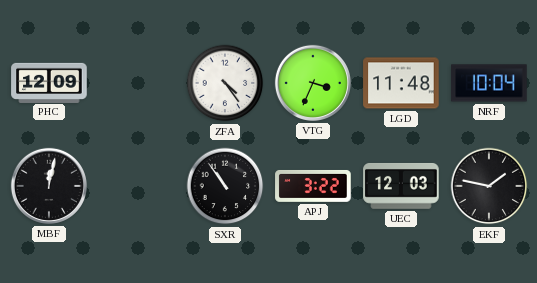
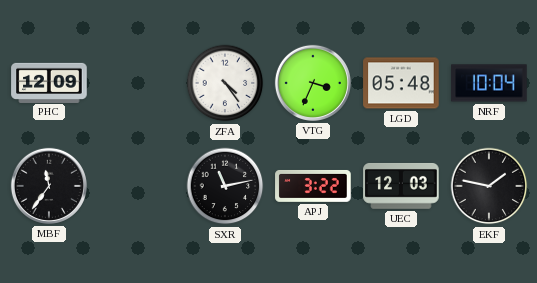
LGD: 11:48 -> 05:48
MBF: 12:02 -> 11:36
SXR: 10:54 -> 11:13
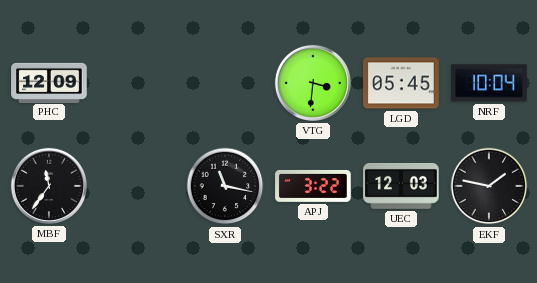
ZFA: 4:24 -> none
VTG: 3:34 -> 3:31
LGD: 05:48 -> 05:45
SXR: 11:13 -> 11:17
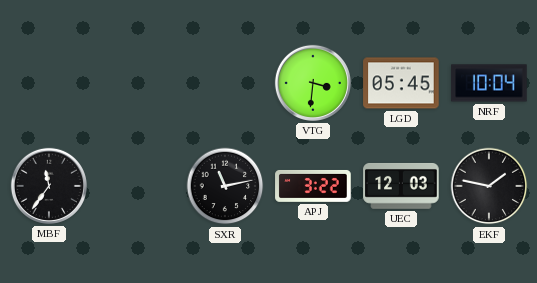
PHC: 12:09 -> none
SXR: 11:17 -> 11:13
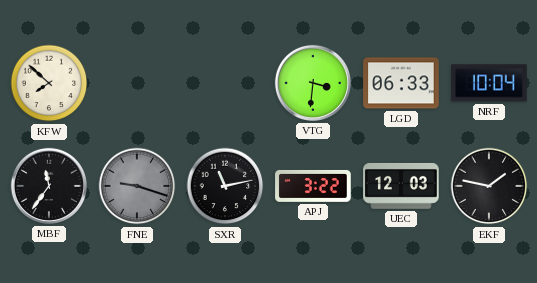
KFW: none -> 7:52
LGD: 05:45 -> 06:33
FNE: none -> 9:18
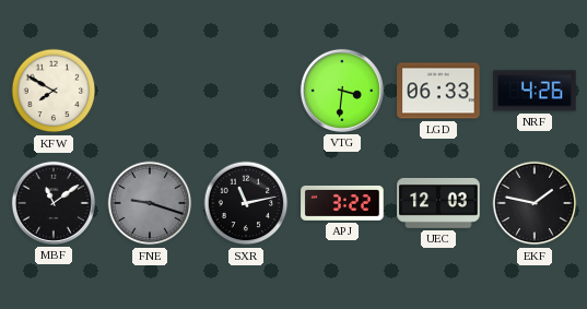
KFW: 7:52 -> 7:50
NRF: 10:04 -> 4:26
MBF: 11:36 -> 11:09
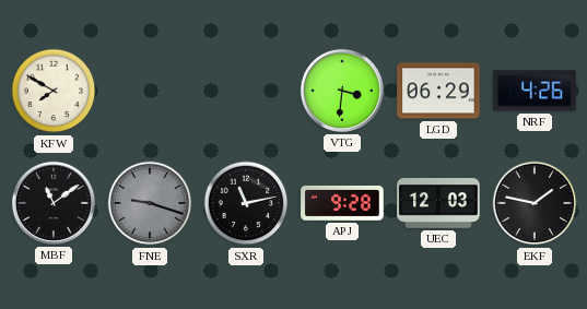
LGD: 06:33 -> 06:29
APJ: 3:22 -> 9:28
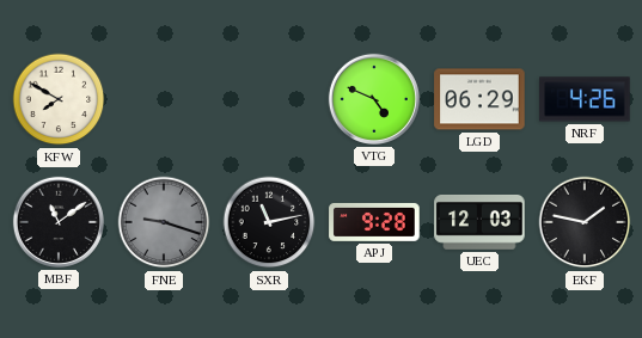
VTG: 3:31 -> 4:49
